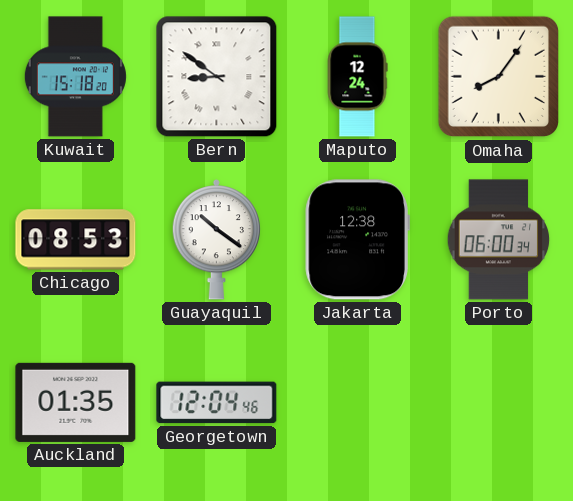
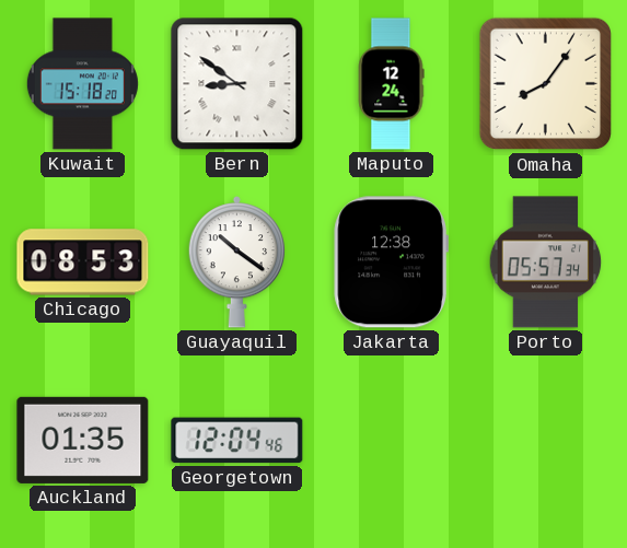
Porto: 06:00 -> 05:57
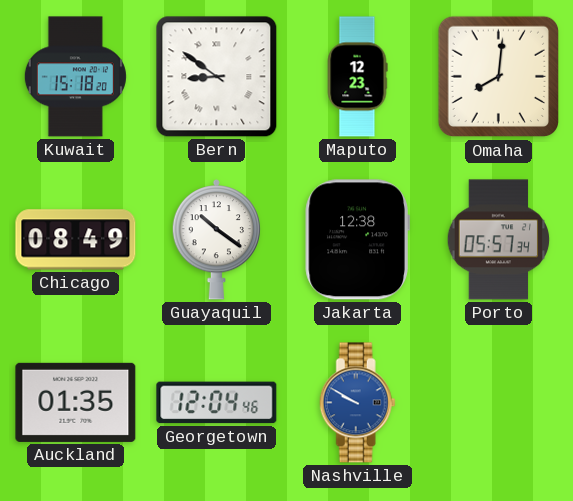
Maputo: 12:24 -> 12:23
Omaha: 8:06 -> 8:01
Chicago: 08:53 -> 08:49
Nashville: none -> 9:50
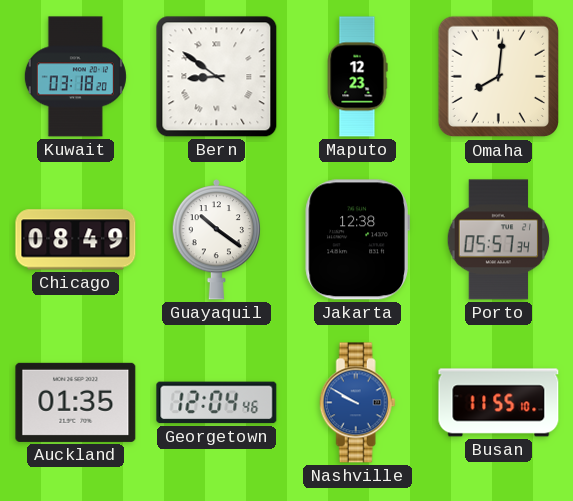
Kuwait: 15:18 -> 03:18
Busan: none -> 11:55
